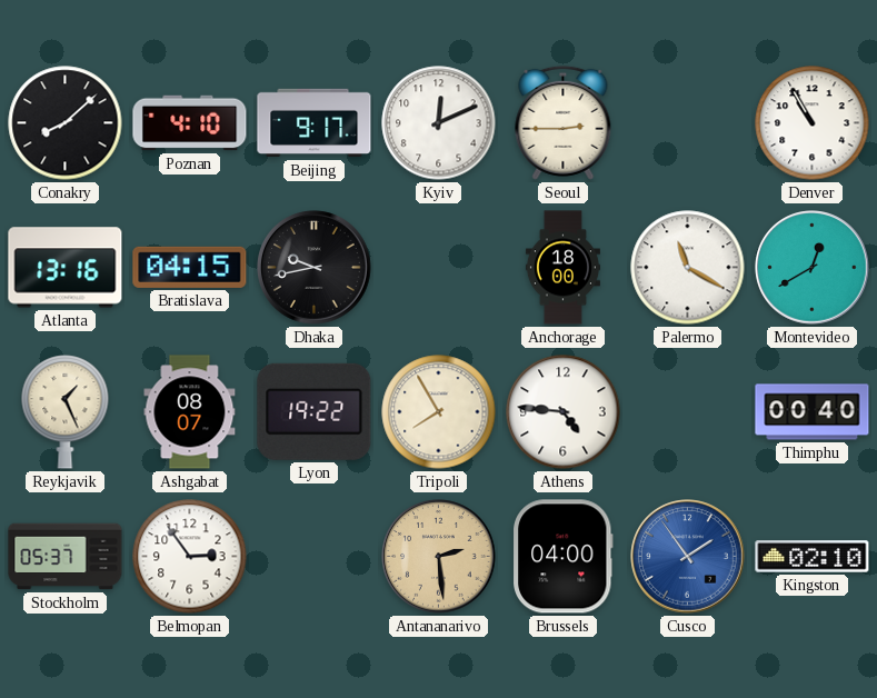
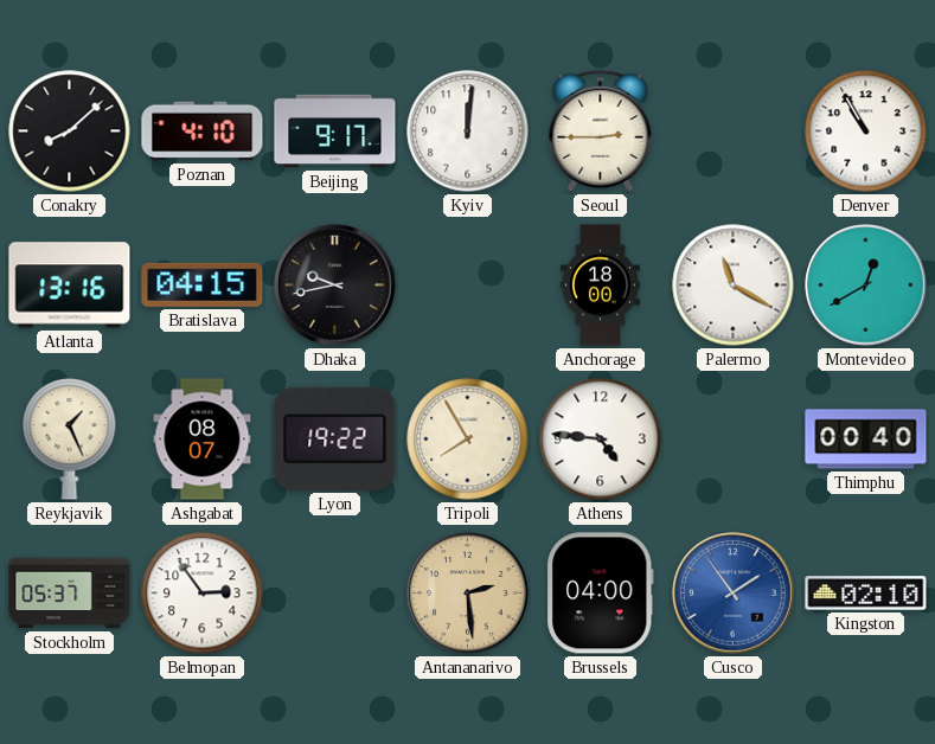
Kyiv: 12:11 -> 12:01
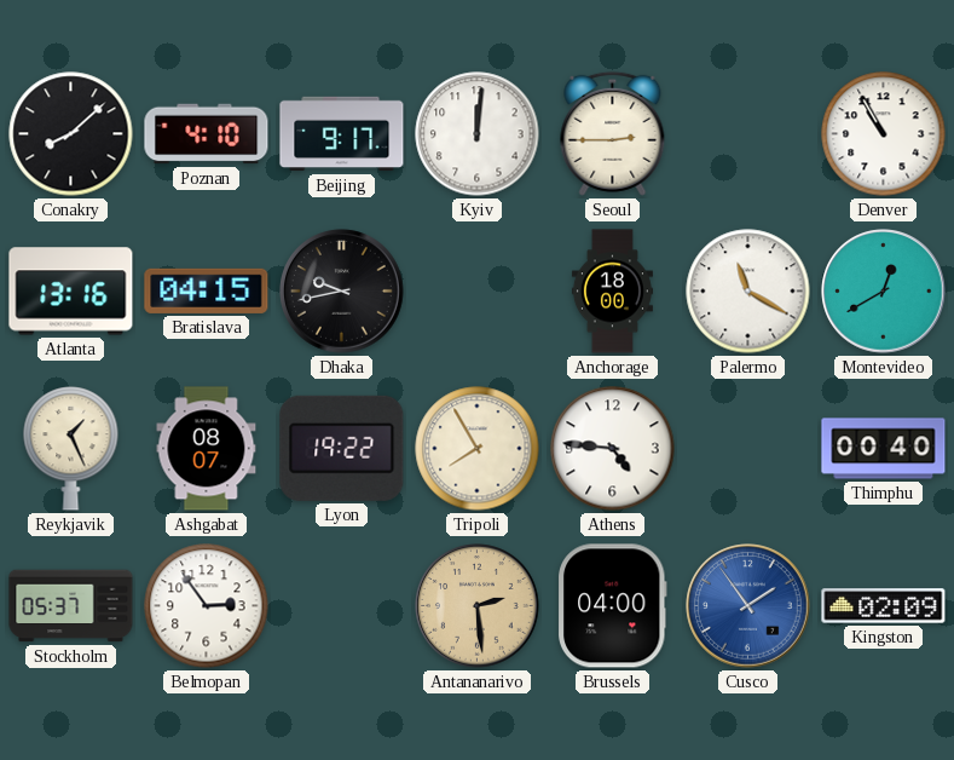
Kingston: 02:10 -> 02:09
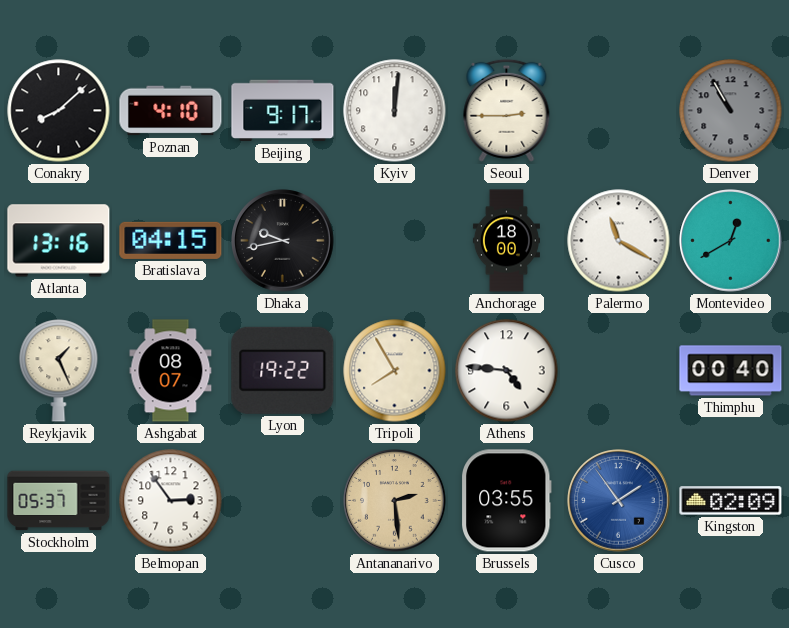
Denver dial: white -> grey
Brussels: 04:00 -> 03:55
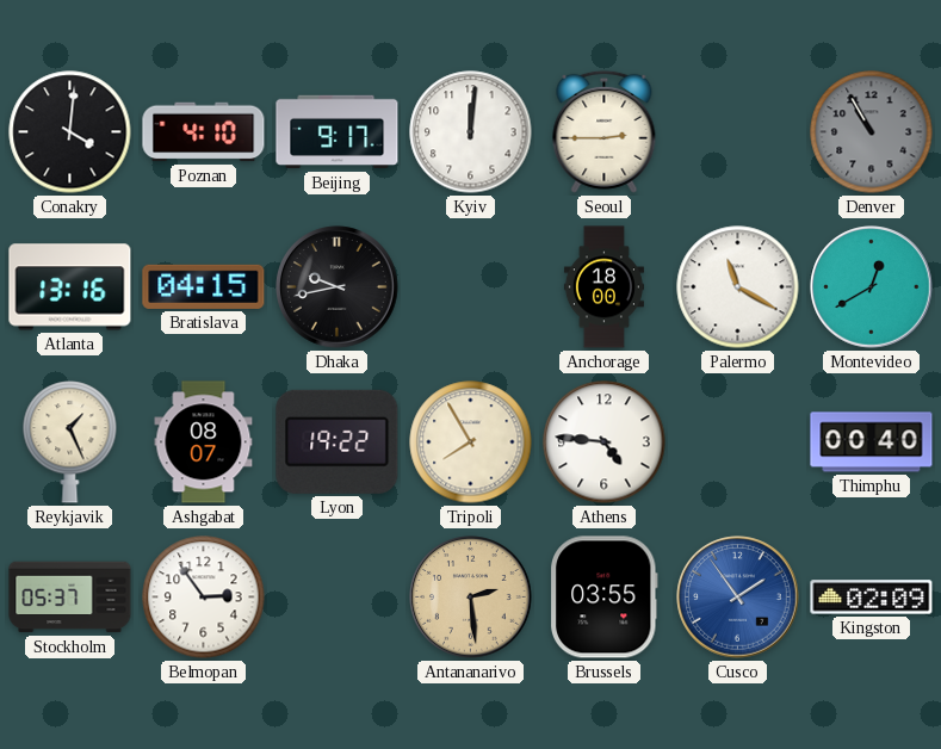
Conakry: 8:08 -> 4:01
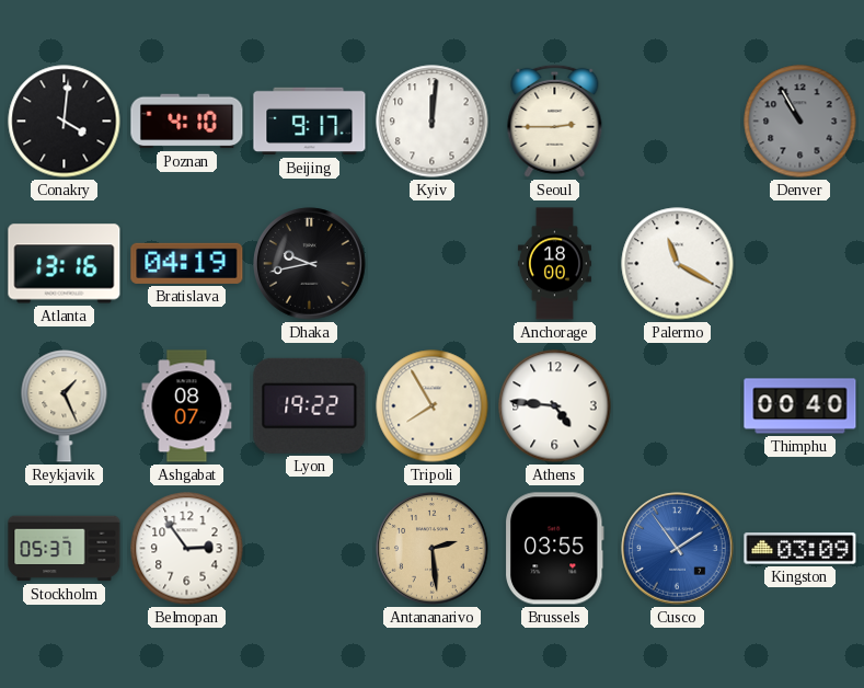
Bratislava: 04:15 -> 04:19
Montevideo: 12:40 -> none
Kingston: 02:09 -> 03:09
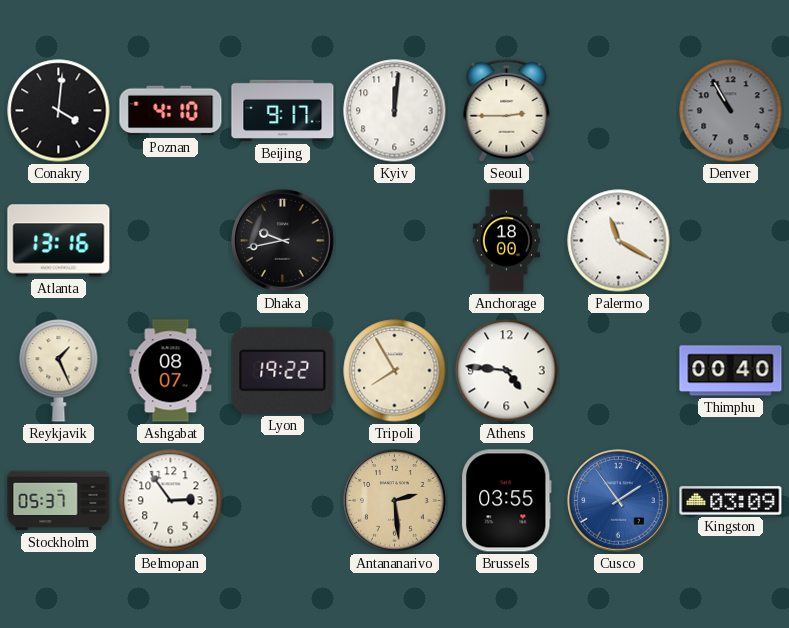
Bratislava: 04:19 -> none
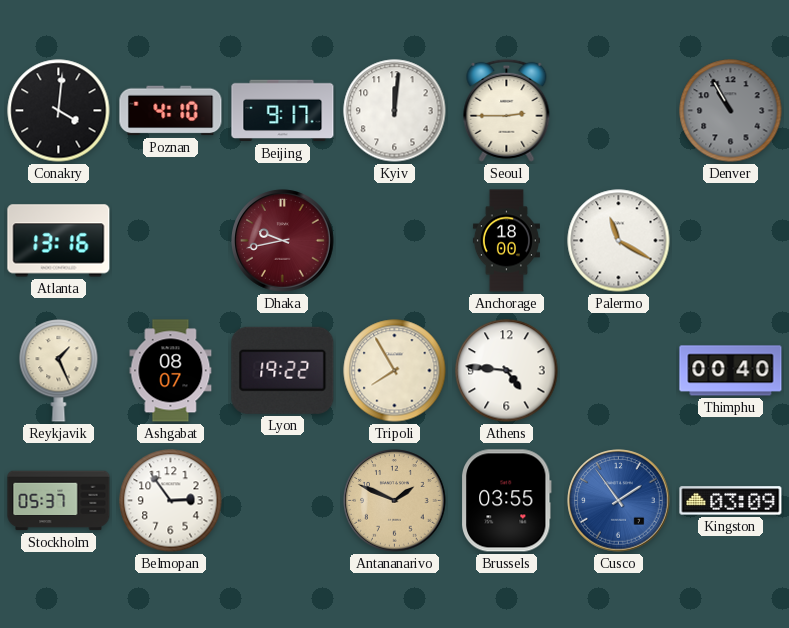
Dhaka dial: black -> burgundy
Antananarivo: 2:29 -> 1:49
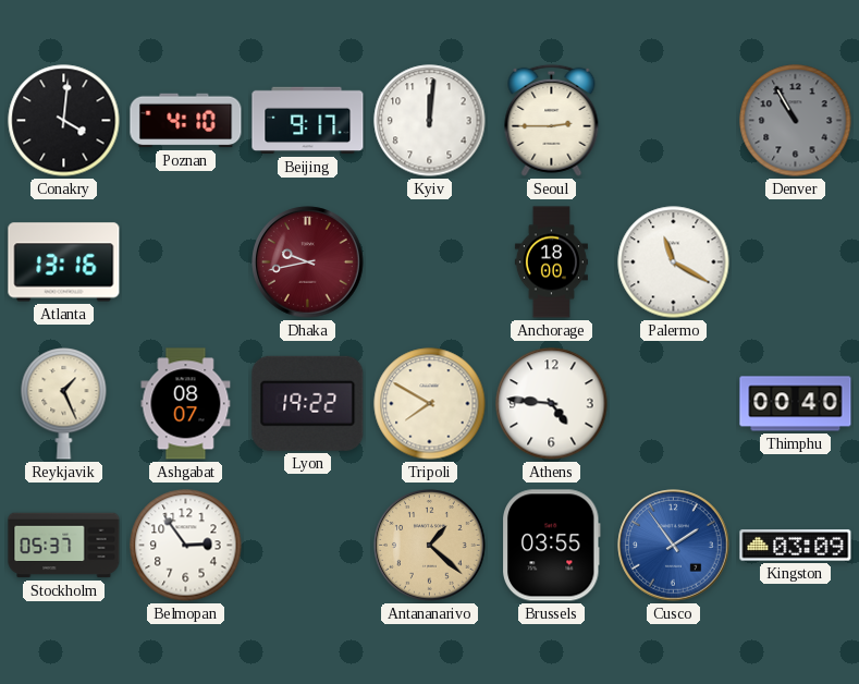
Tripoli: 7:55 -> 7:50
Antananarivo: 1:49 -> 1:22
